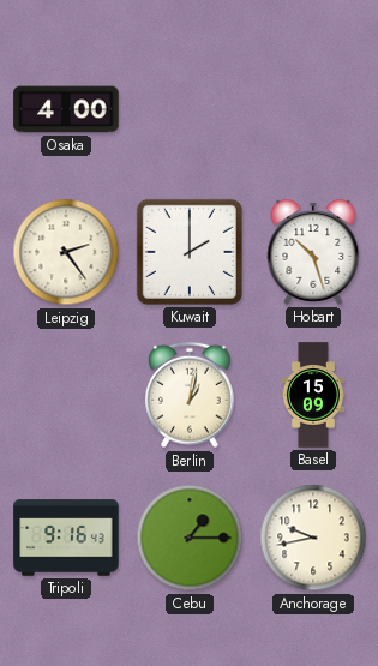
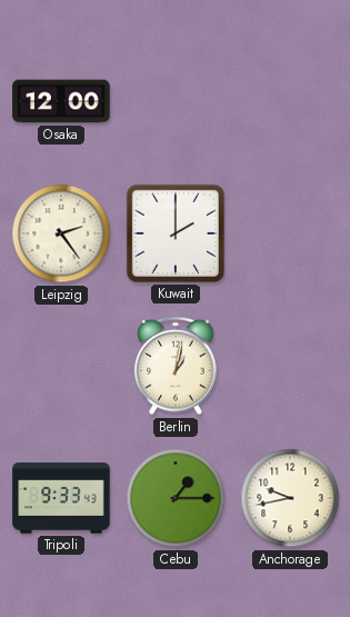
Osaka: 4:00 -> 12:00
Hobart: 10:27 -> none
Basel: 15:09 -> none
Tripoli: 9:16 -> 9:33
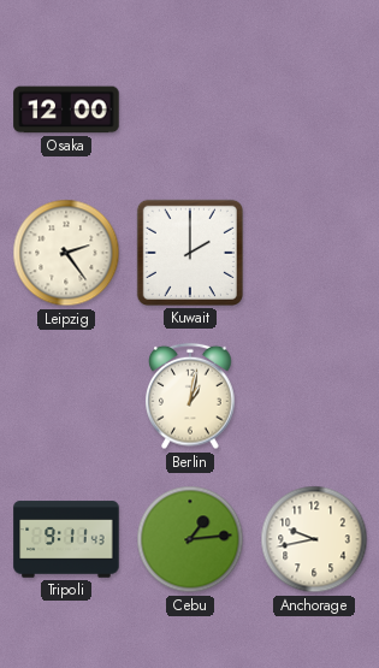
Tripoli: 9:33 -> 9:11
Cebu: 1:15 -> 1:14
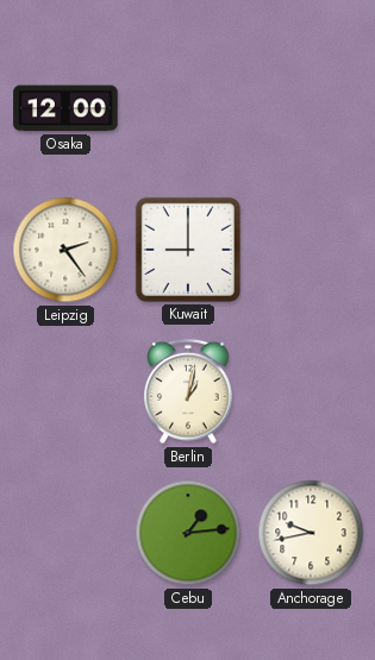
Kuwait: 2:00 -> 9:00
Tripoli: 9:11 -> none
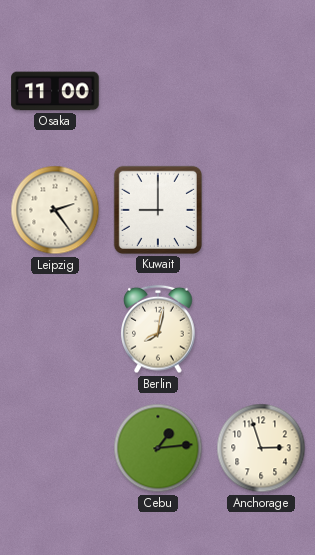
Osaka: 12:00 -> 11:00
Berlin: 1:02 -> 8:02
Anchorage: 9:43 -> 2:57
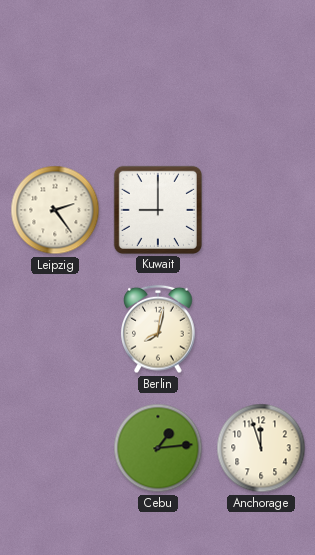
Osaka: 11:00 -> none
Anchorage: 2:57 -> 11:57
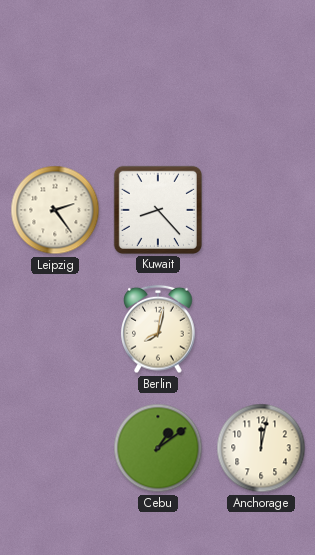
Kuwait: 9:00 -> 8:23
Cebu: 1:14 -> 1:09
Anchorage: 11:57 -> 12:02
